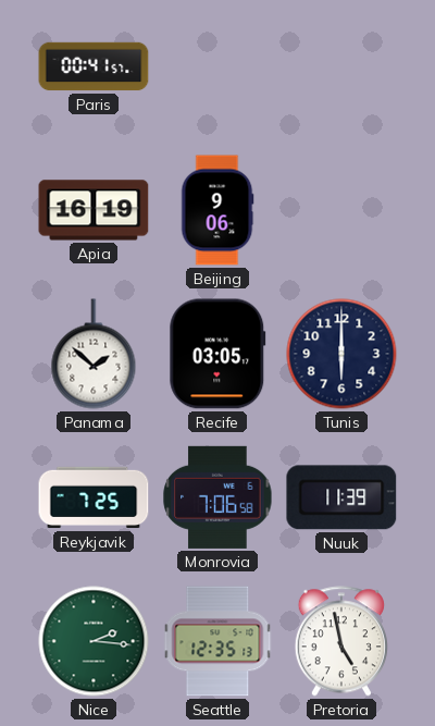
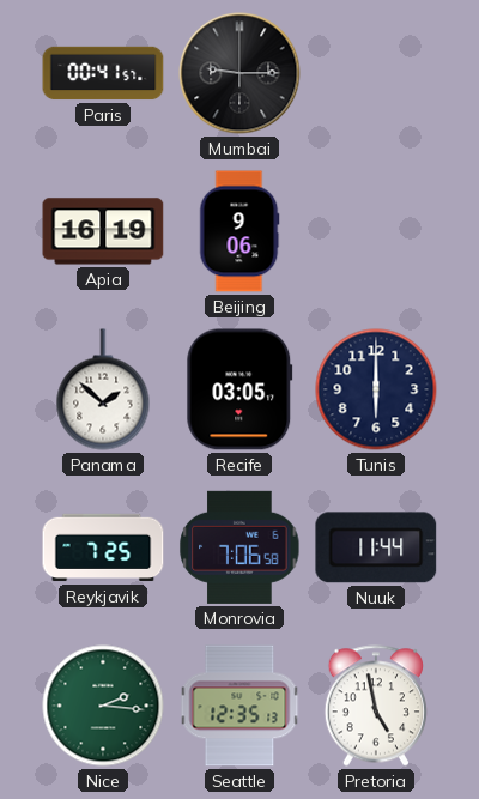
Mumbai: none -> 9:15
Nuuk: 11:39 -> 11:44
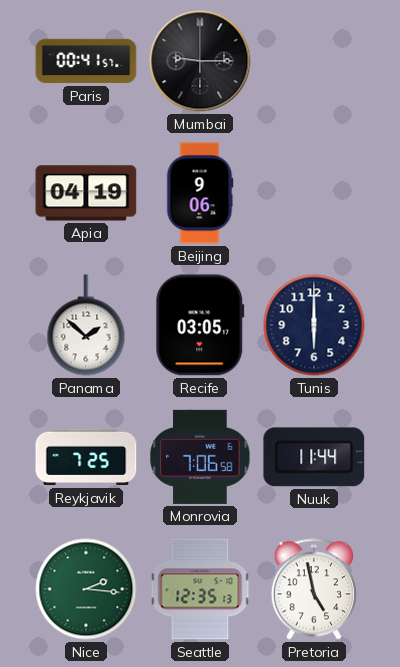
Apia: 16:19 -> 04:19
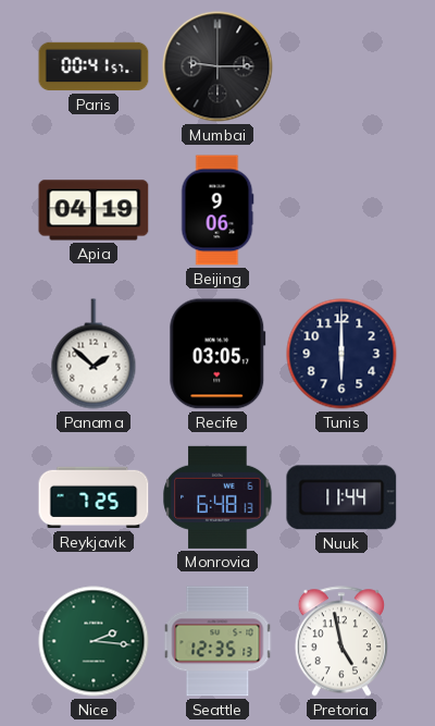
Monrovia: 7:06 -> 6:48
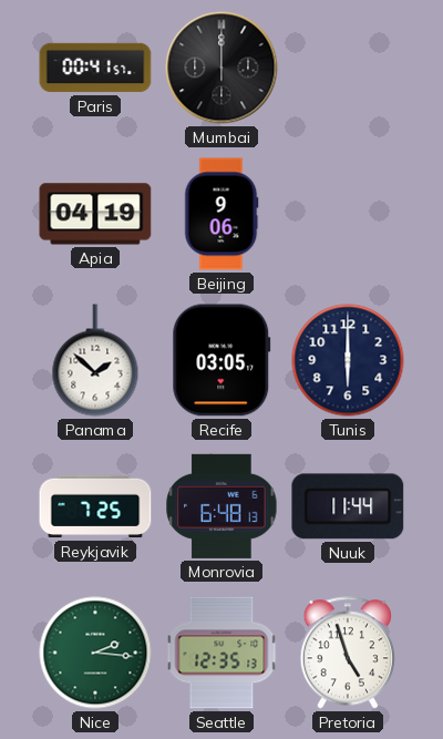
Mumbai: 9:15 -> 12:00
Pretoria: 4:58 -> 4:57
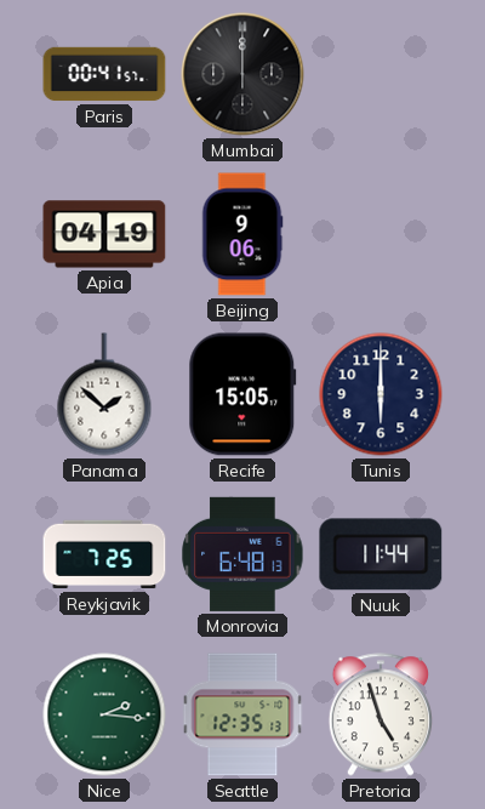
Recife: 03:05 -> 15:05
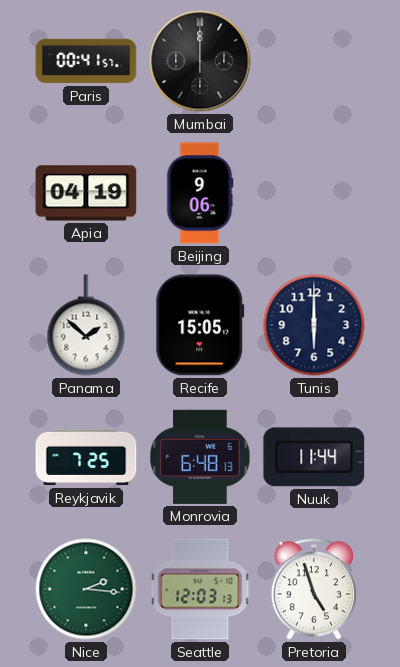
Seattle: 12:35 -> 12:03
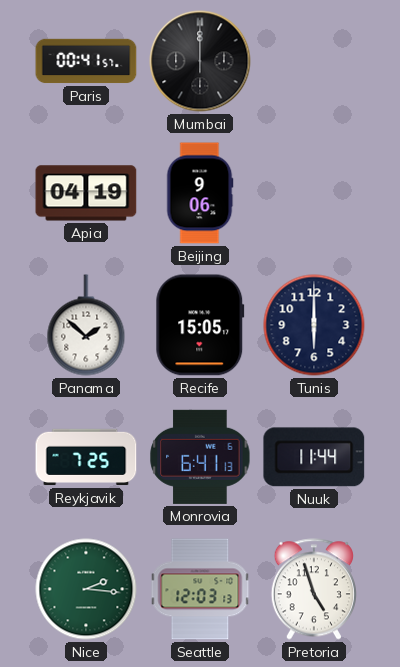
Monrovia: 6:48 -> 6:41
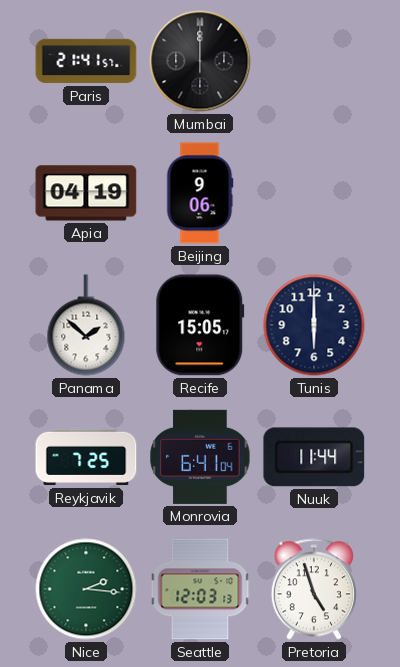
Paris: 00:41 -> 21:41
Monrovia: 6:41:13 -> 6:41:04
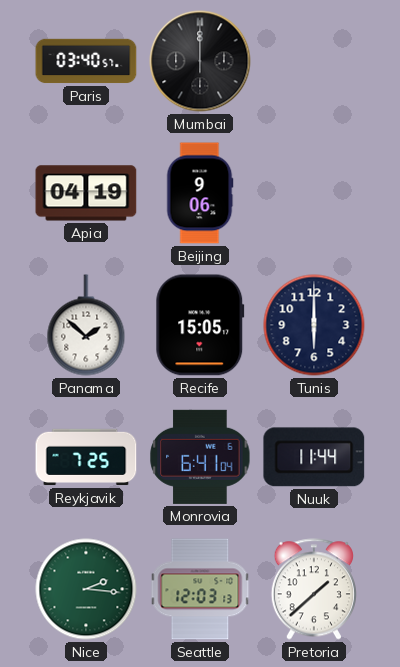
Paris: 21:41 -> 03:40
Pretoria: 4:57 -> 1:38
